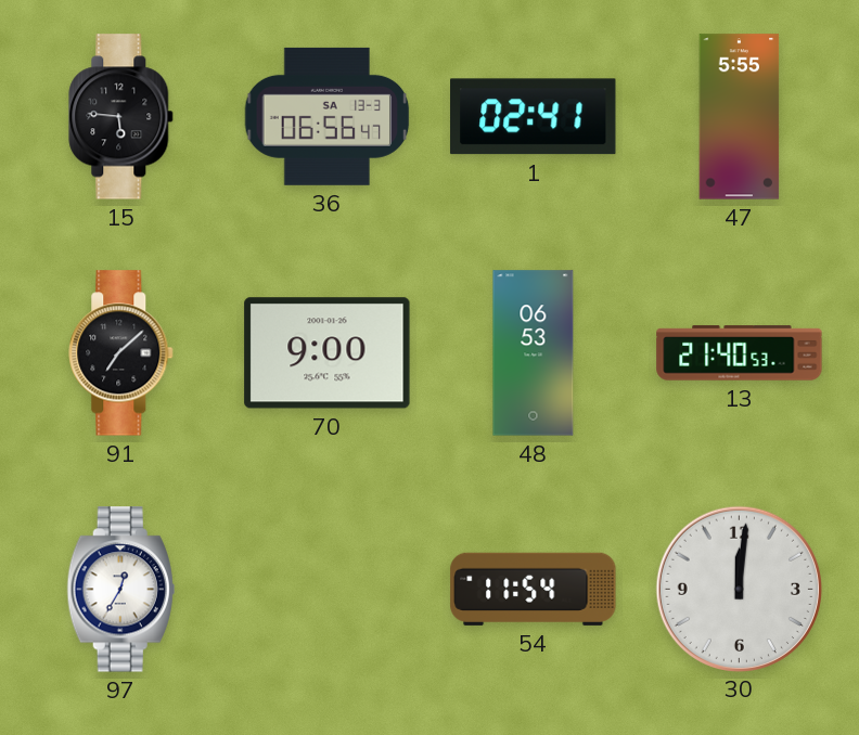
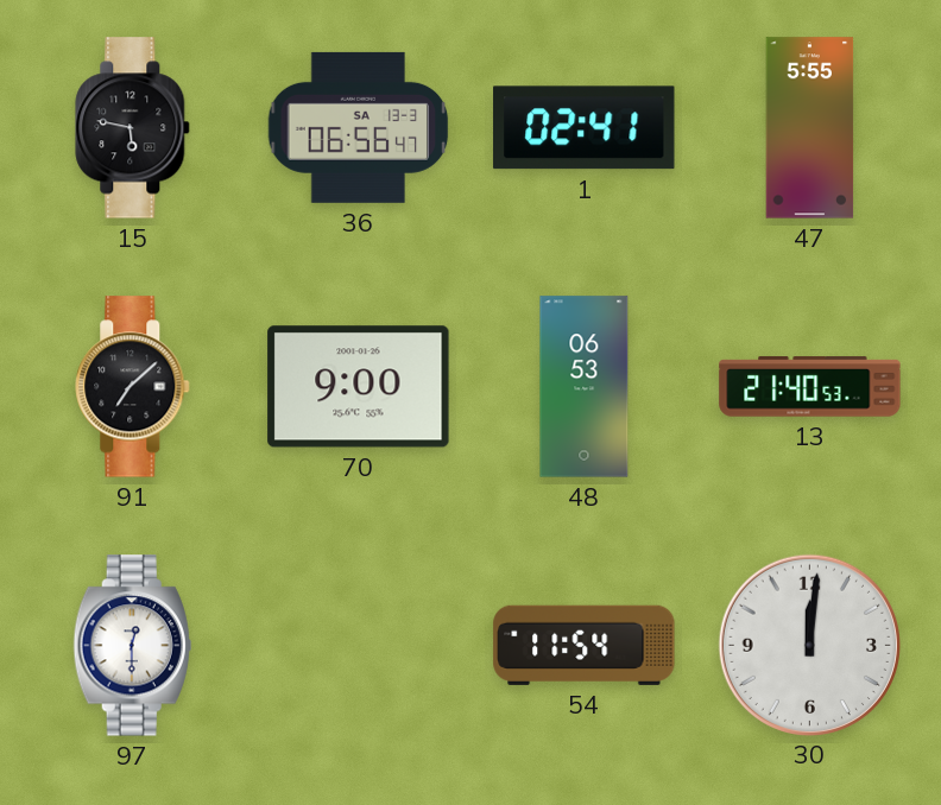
15: 5:46 -> 5:47
97: 12:35 -> 12:30
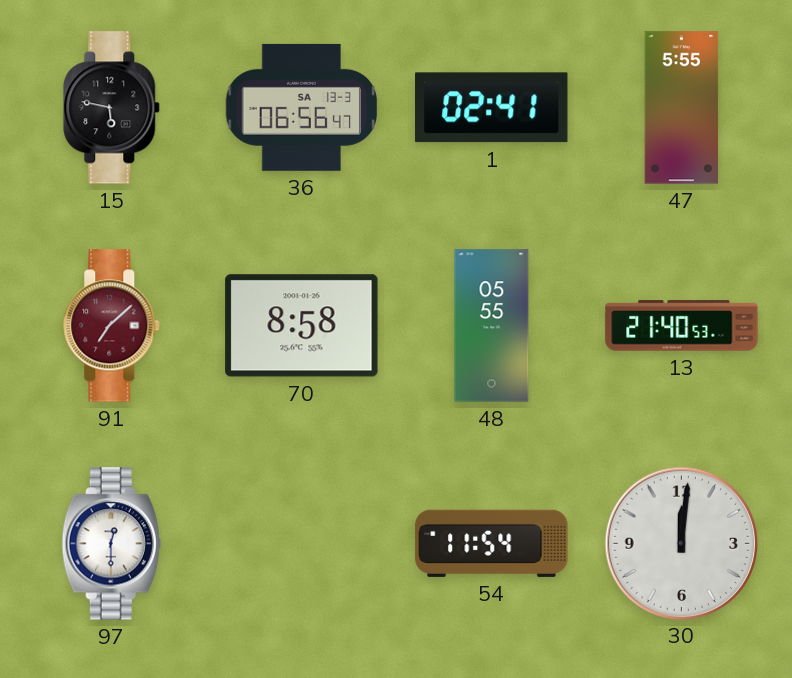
91 dial: black -> burgundy
70: 9:00 -> 8:58
48: 06:53 -> 05:55
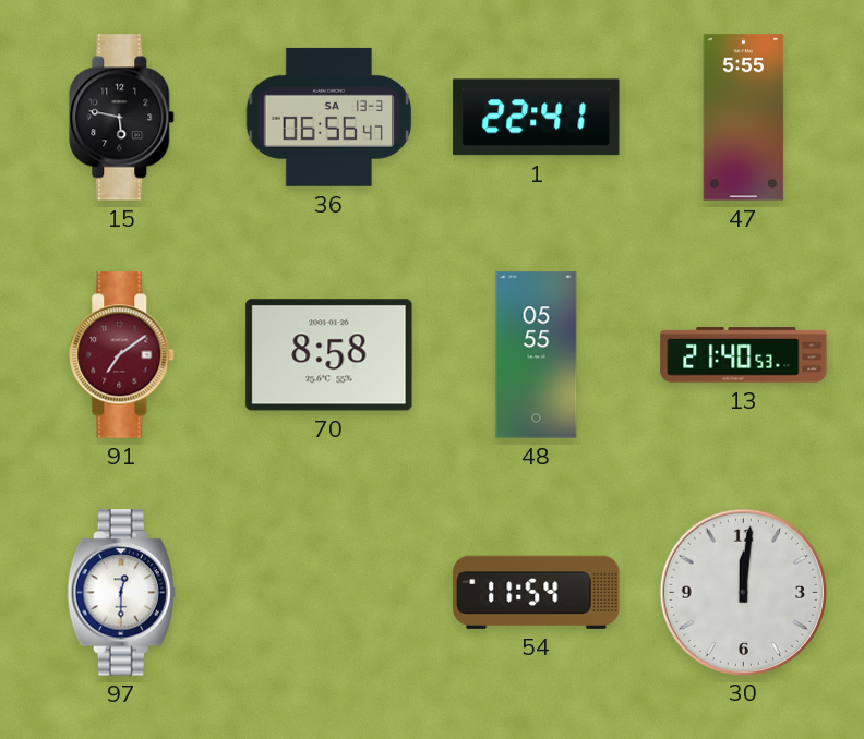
1: 02:41 -> 22:41
91: 7:08 -> 7:09
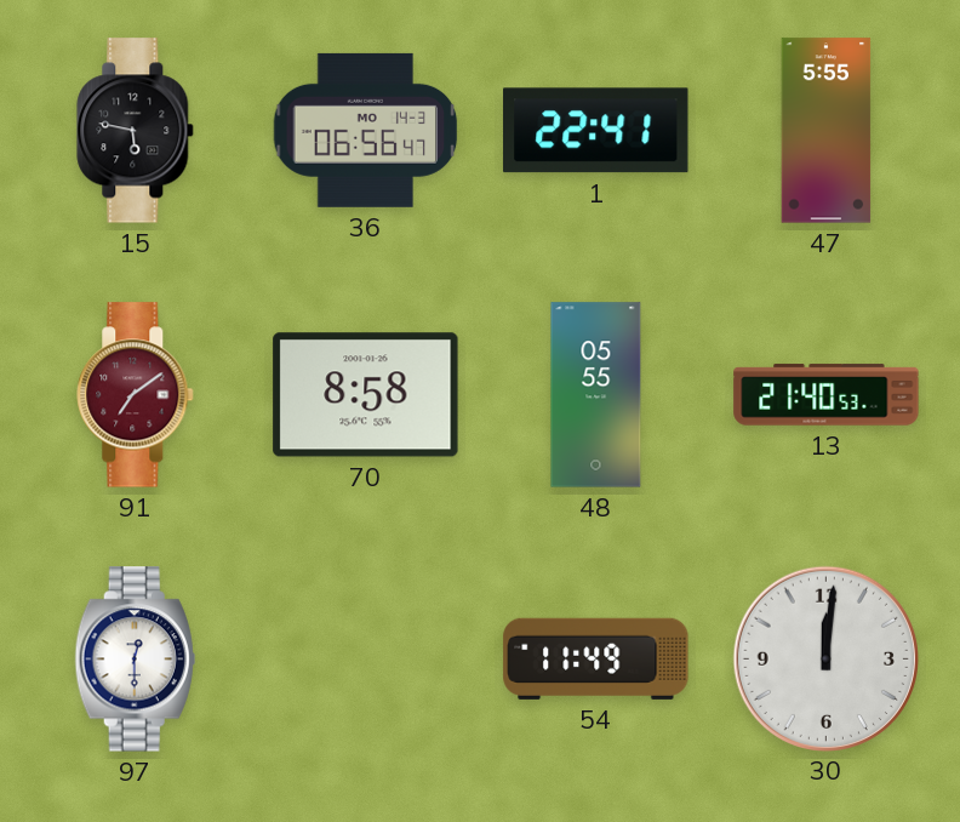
36 date: SA 13-3 -> MO 14-3
54: 11:54 -> 11:49
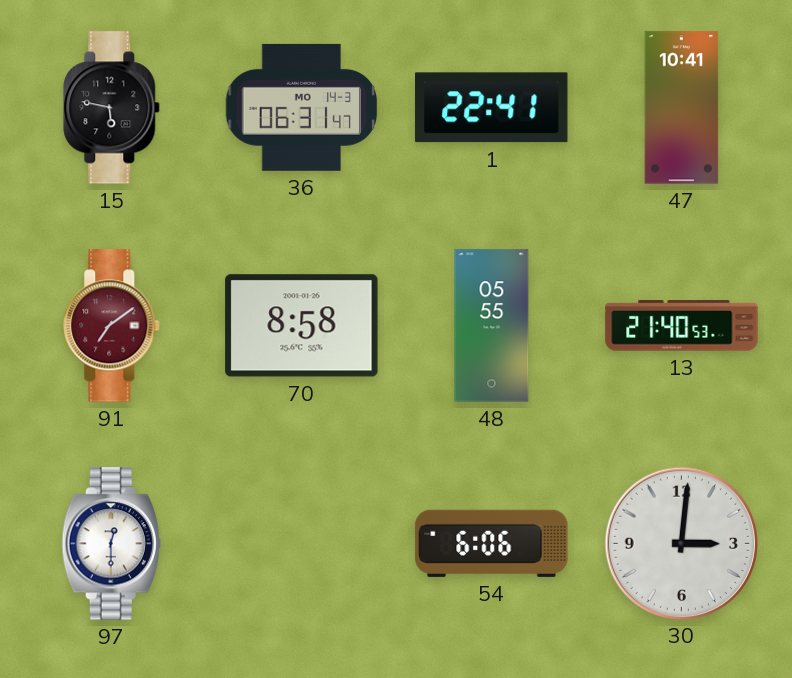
36: 06:56 -> 06:31
47: 5:55 -> 10:41
54: 11:49 -> 6:06
30: 12:01 -> 3:01
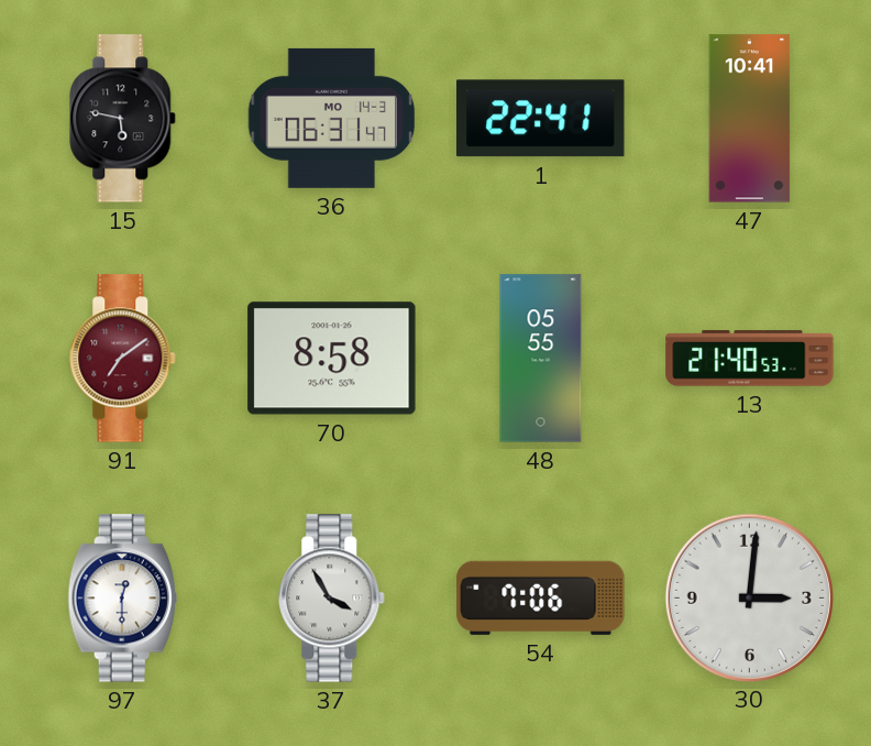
37: none -> 3:55
54: 6:06 -> 7:06
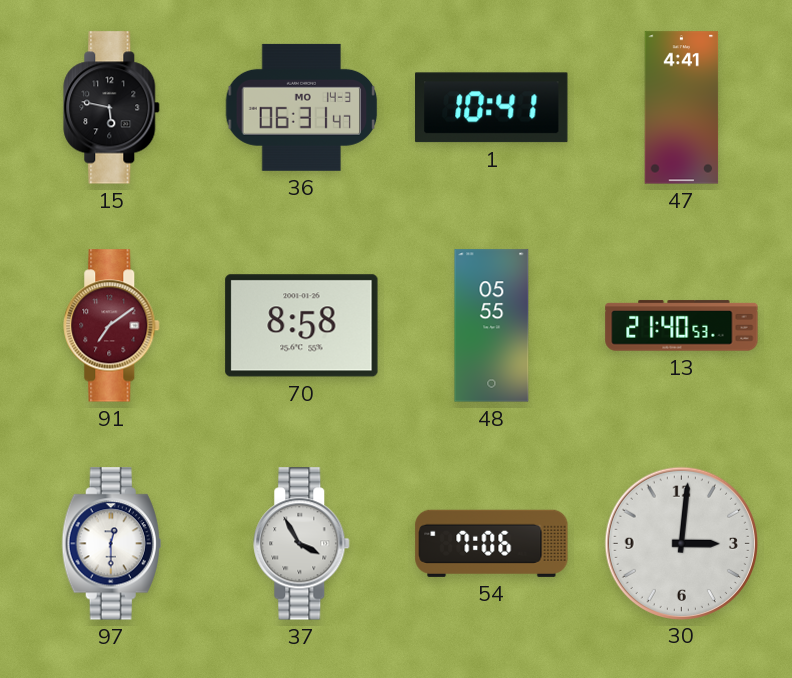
1: 22:41 -> 10:41
47: 10:41 -> 4:41
